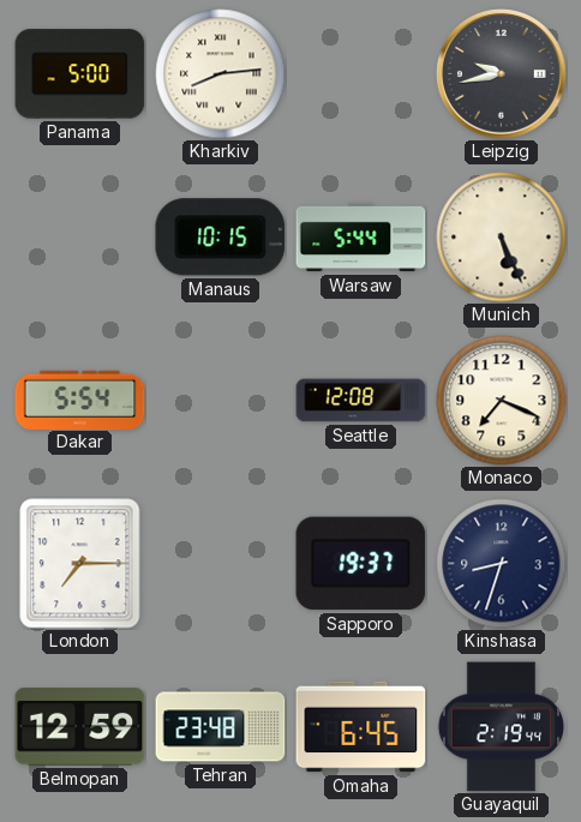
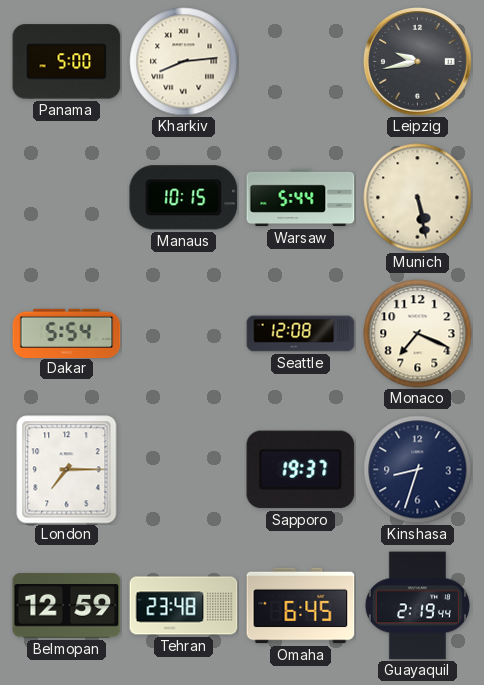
Munich: 5:26 -> 5:28
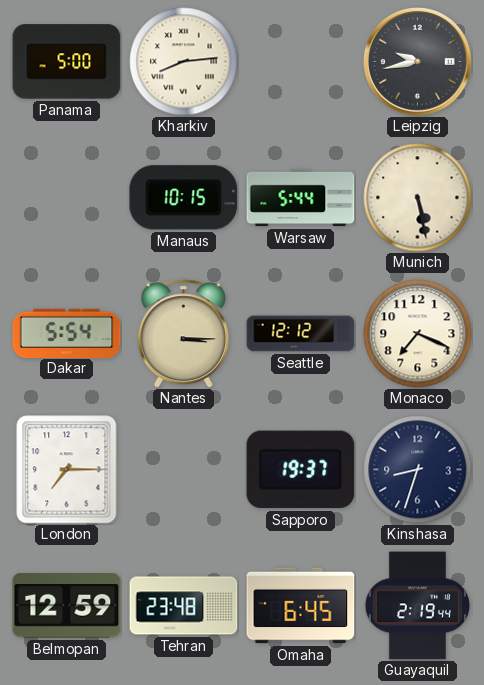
Nantes: none -> 3:15
Seattle: 12:08 -> 12:12
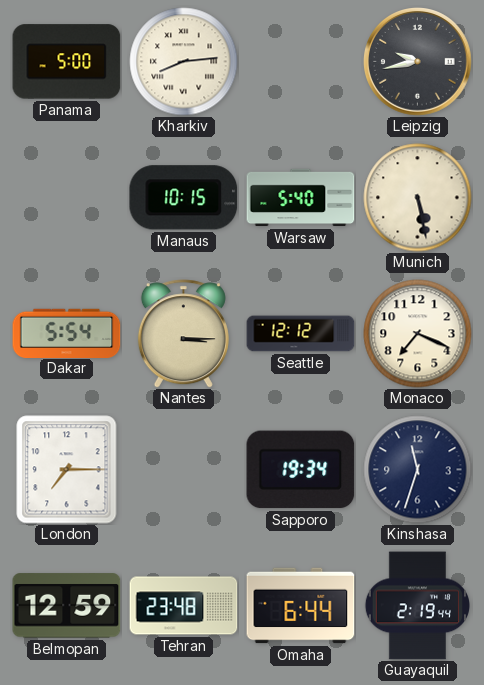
Warsaw: 5:44 -> 5:40
Sapporo: 19:37 -> 19:34
Kinshasa: 8:33 -> 11:33
Omaha: 6:45 -> 6:44
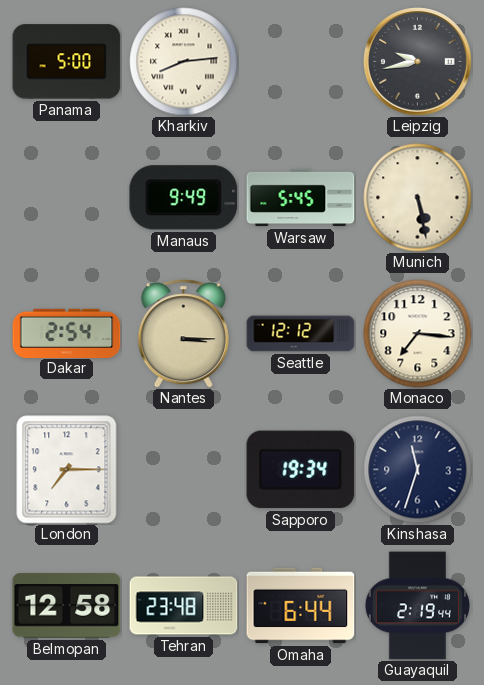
Manaus: 10:15 -> 9:49
Warsaw: 5:40 -> 5:45
Dakar: 5:54 -> 2:54
Monaco: 7:19 -> 7:16
Belmopan: 12:59 -> 12:58
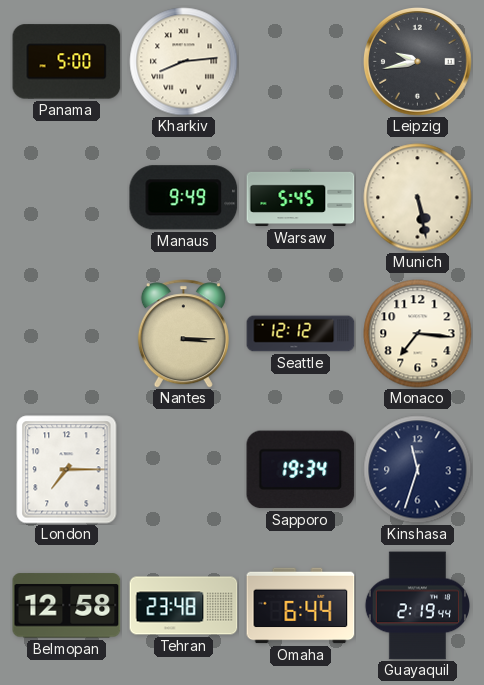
Dakar: 2:54 -> none
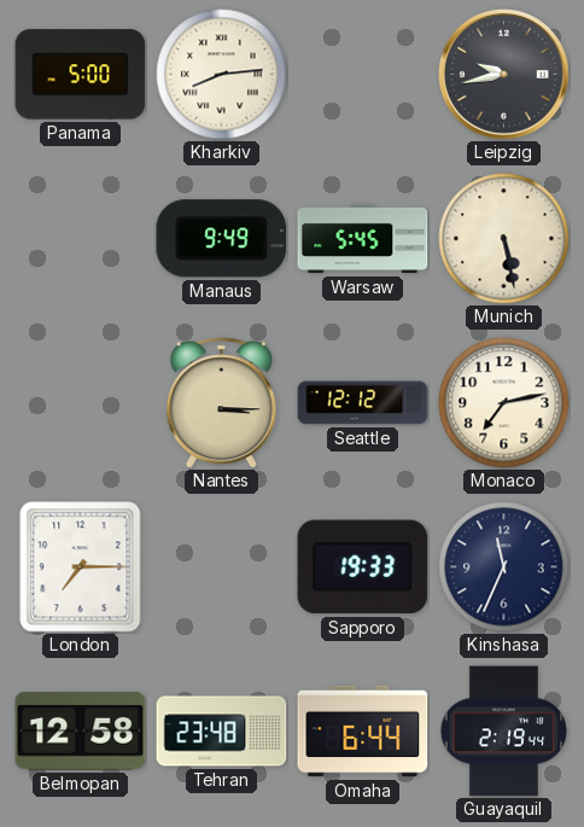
Monaco: 7:16 -> 7:13
Sapporo: 19:34 -> 19:33
Kinshasa: 11:33 -> 11:34
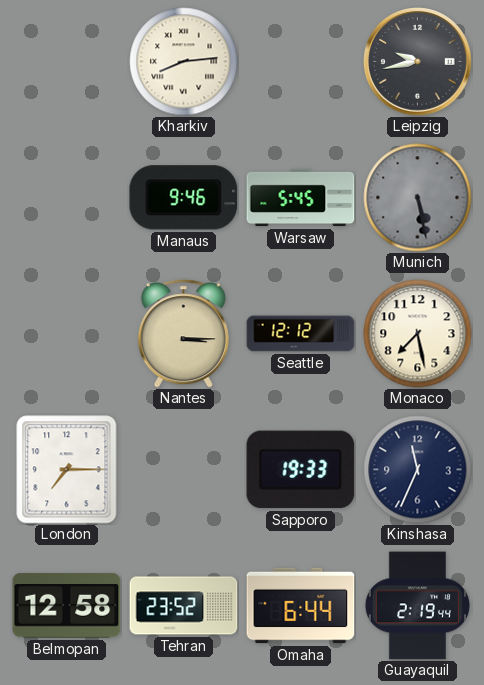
Panama: 5:00 -> none
Manaus: 9:49 -> 9:46
Munich dial: cream -> grey
Monaco: 7:13 -> 7:28
Tehran: 23:48 -> 23:52
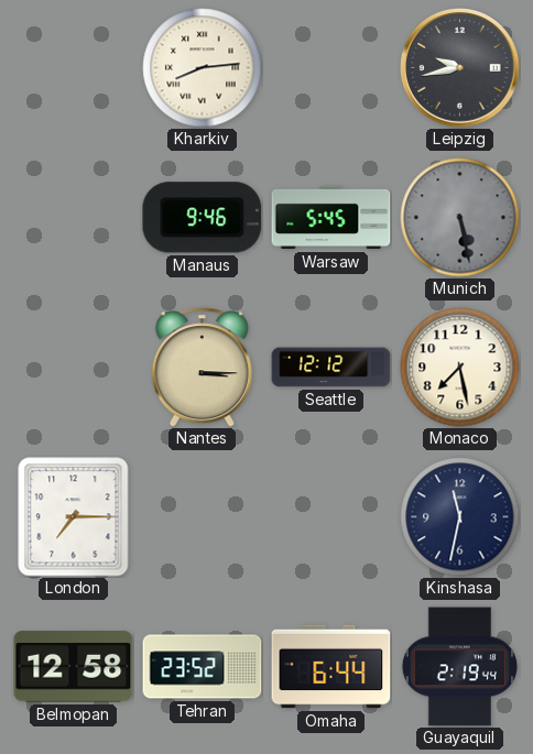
Sapporo: 19:33 -> none
Kinshasa: 11:34 -> 11:32
